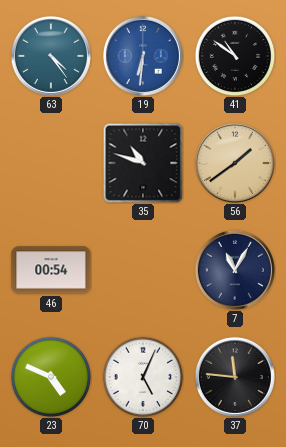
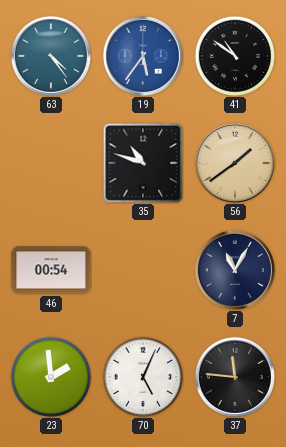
19: 6:31 -> 5:36
23: 4:49 -> 1:59
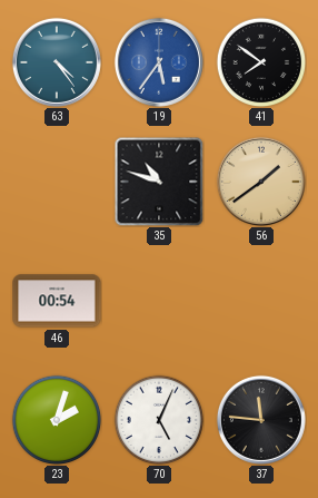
41: 10:51 -> 7:51
7: 11:05 -> none
23: 1:59 -> 2:03
